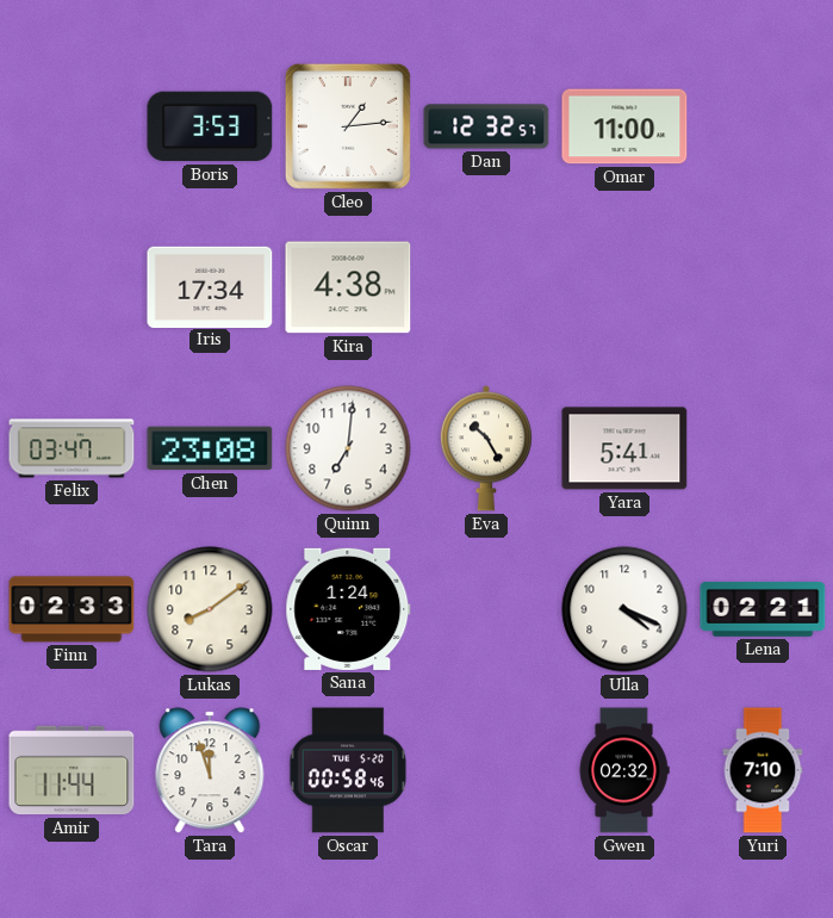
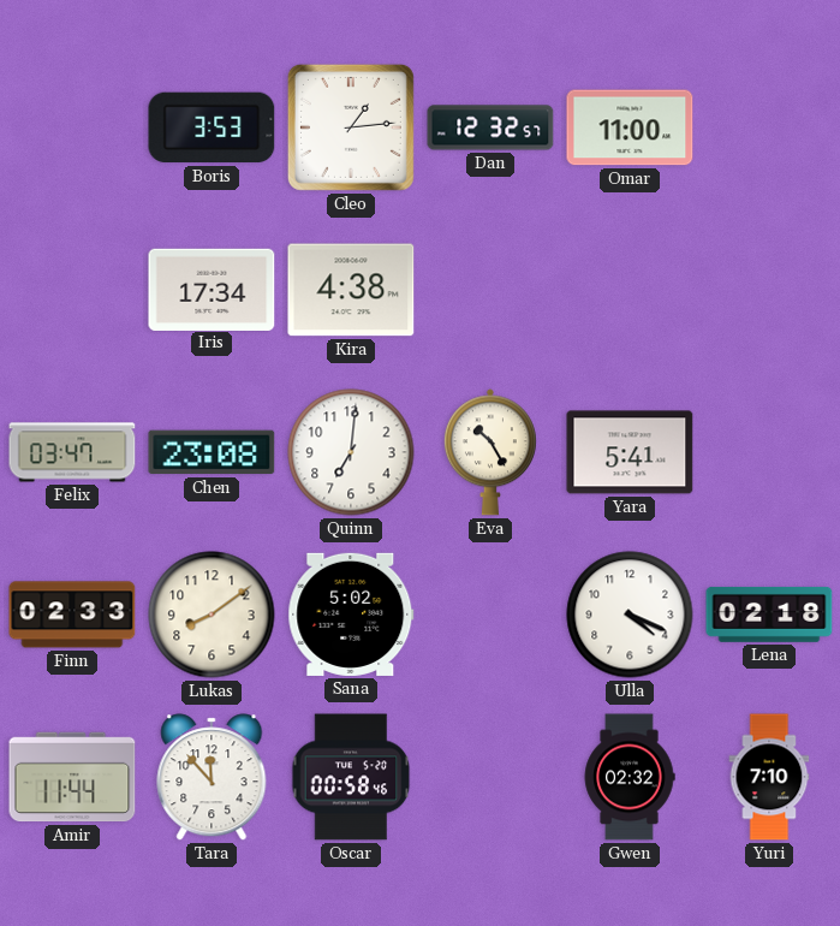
Sana: 1:24 -> 5:02
Lena: 02:21 -> 02:18
Tara: 11:57 -> 11:53
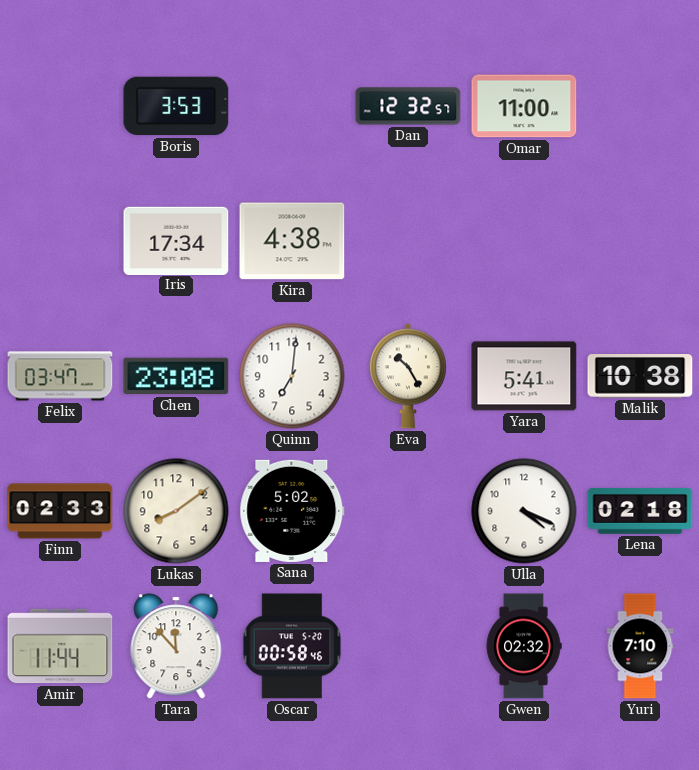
Cleo: 1:14 -> none
Malik: none -> 10:38
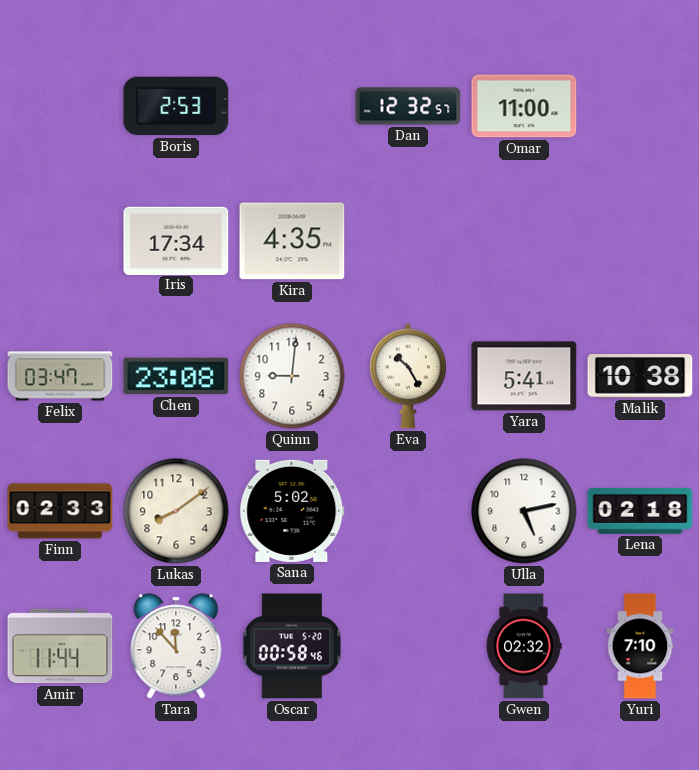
Boris: 3:53 -> 2:53
Kira: 4:38 -> 4:35
Quinn: 7:01 -> 9:01
Ulla: 4:19 -> 5:13
